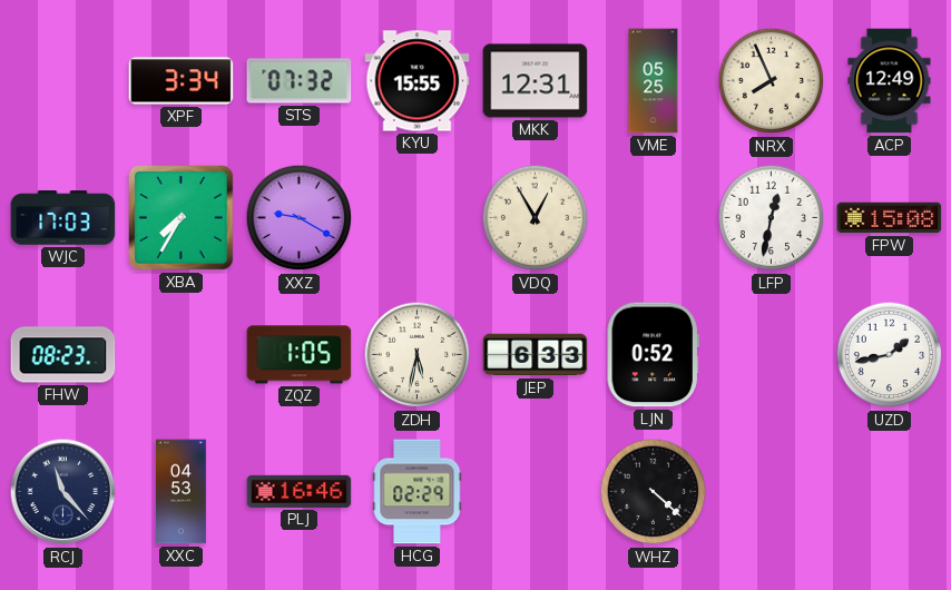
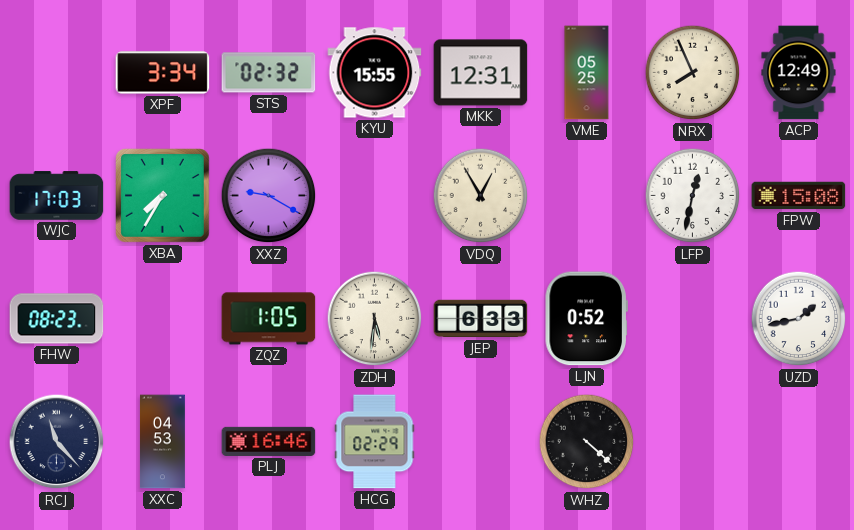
STS: 07:32 -> 02:32
ZDH: 5:32 -> 5:31
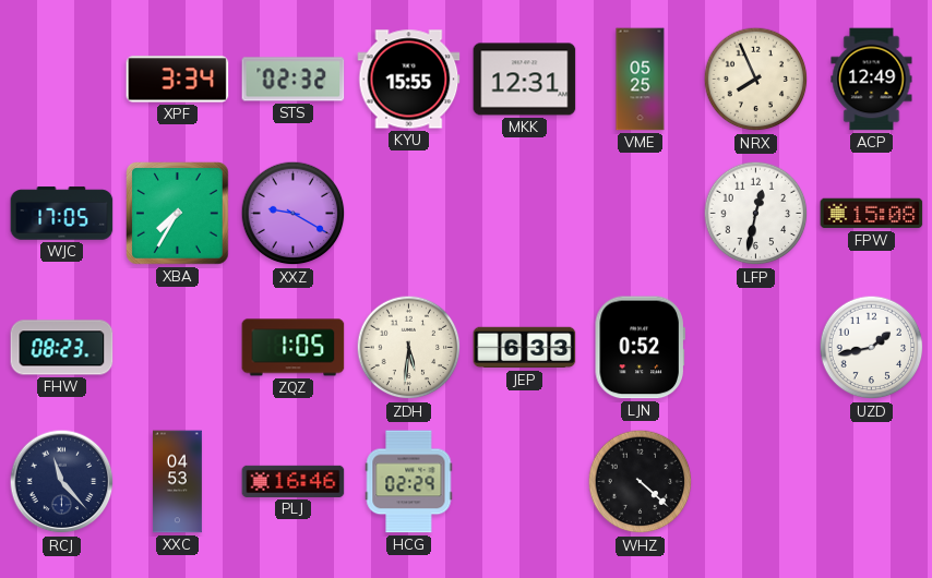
WJC: 17:03 -> 17:05
VDQ: 12:55 -> none
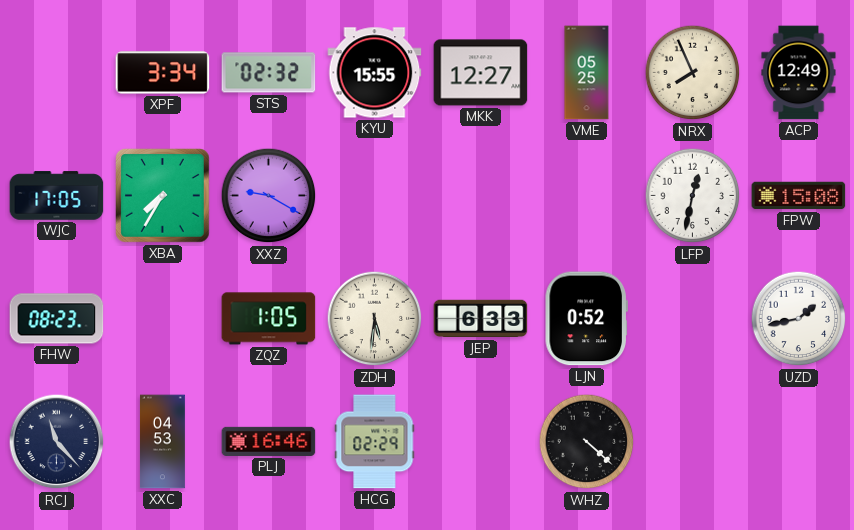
MKK: 12:31 -> 12:27
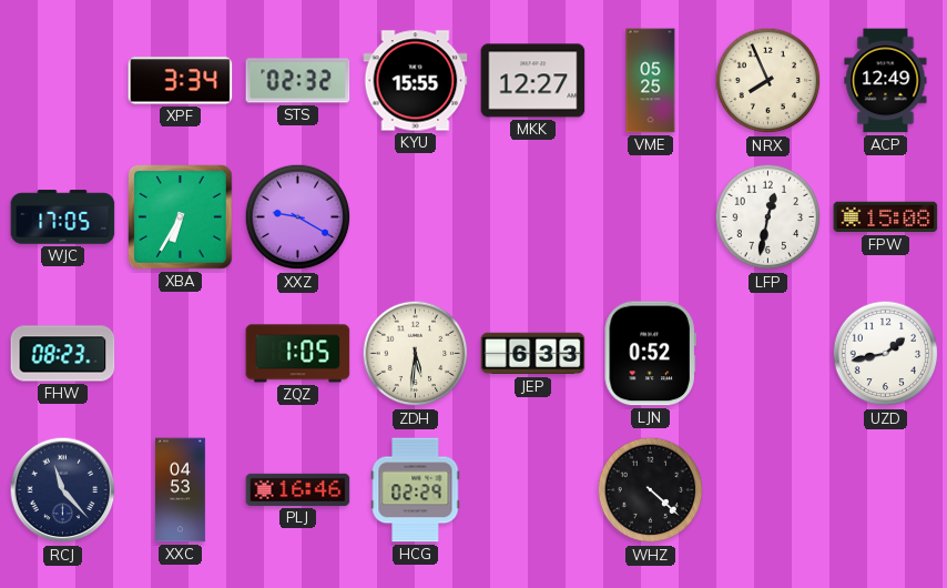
XBA: 7:35 -> 6:35
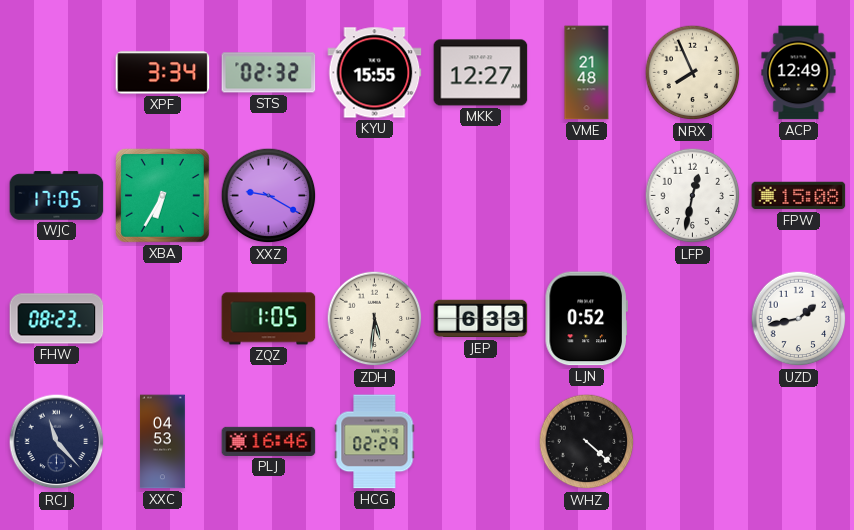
VME: 05:25 -> 21:48
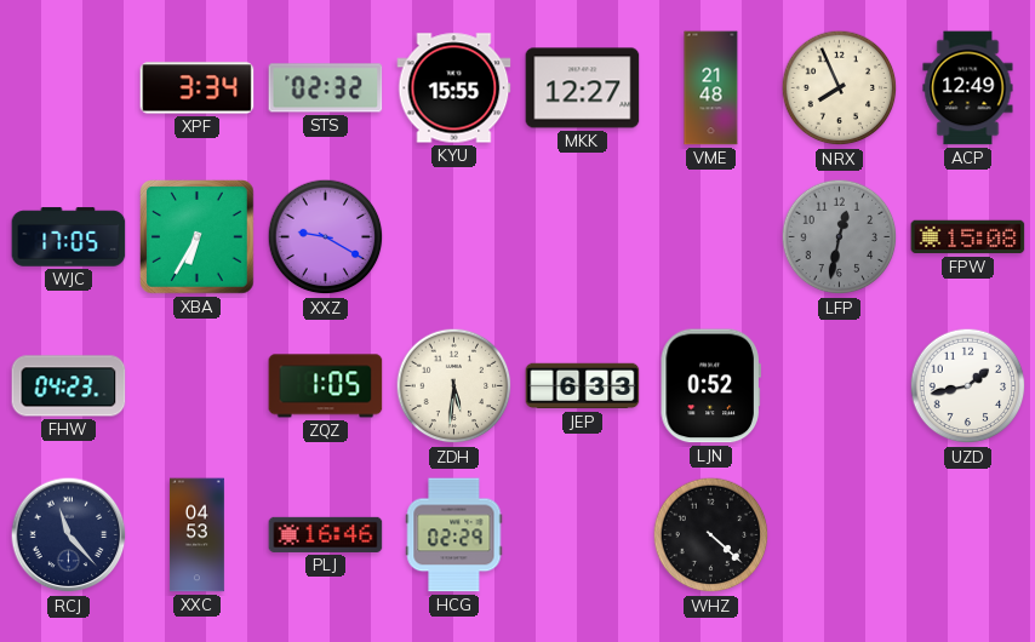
LFP dial: white -> grey
FHW: 08:23 -> 04:23
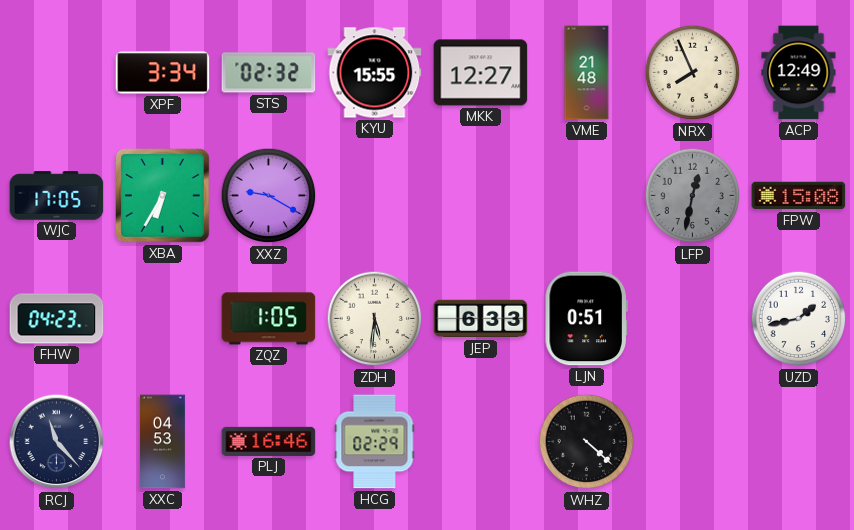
LJN: 0:52 -> 0:51
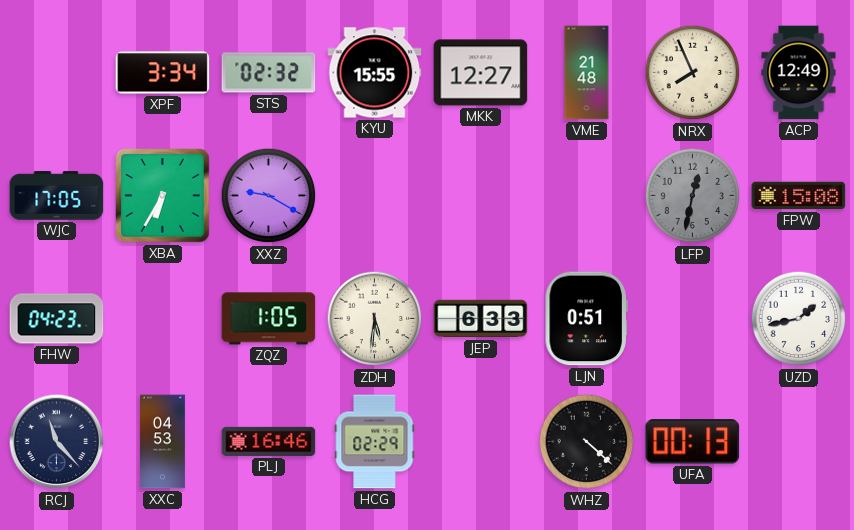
UFA: none -> 00:13
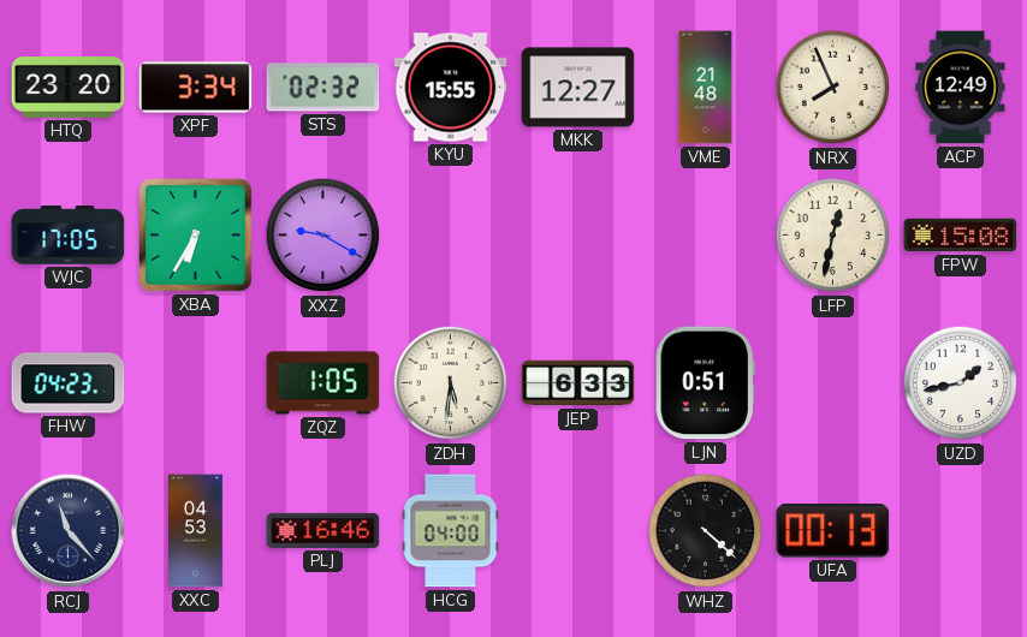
HTQ: none -> 23:20
LFP dial: grey -> cream
HCG: 02:29 -> 04:00
